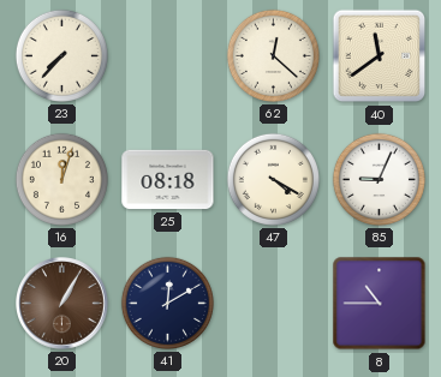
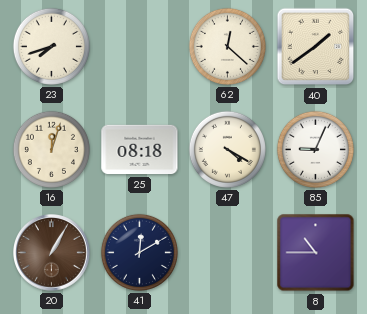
23: 7:37 -> 7:42
40: 11:39 -> 1:39
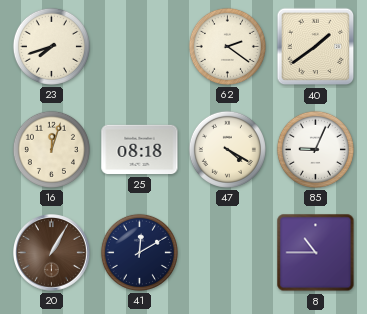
62: 12:22 -> 2:21
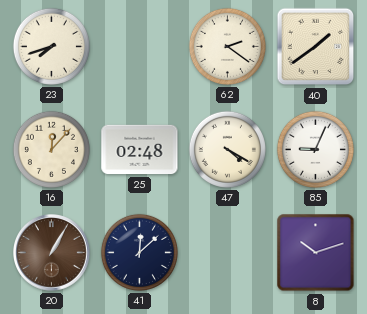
16: 12:03 -> 12:07
25: 08:18 -> 02:48
41: 12:10 -> 12:08
8: 10:45 -> 10:12
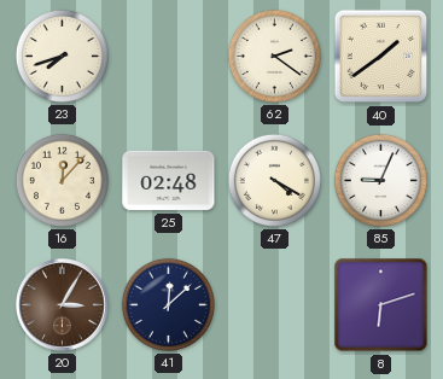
20: 1:05 -> 3:05
8: 10:12 -> 6:12
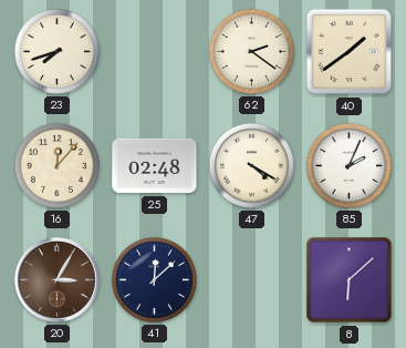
85: 9:04 -> 2:04
8: 6:12 -> 6:08
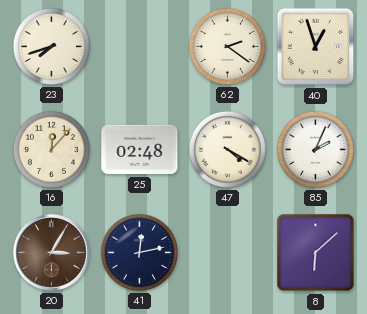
40: 1:39 -> 12:57
41: 12:08 -> 12:13
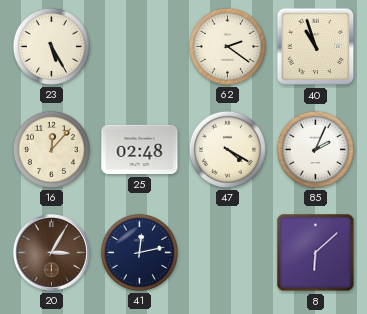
23: 7:42 -> 5:25
40: 12:57 -> 10:57
